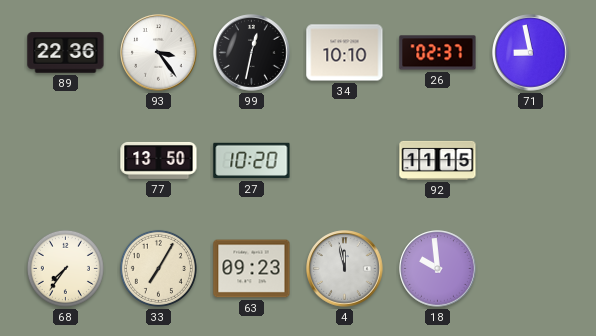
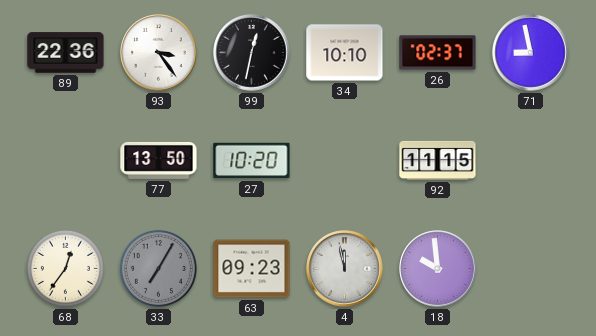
68: 7:36 -> 12:36
33 dial: cream -> grey
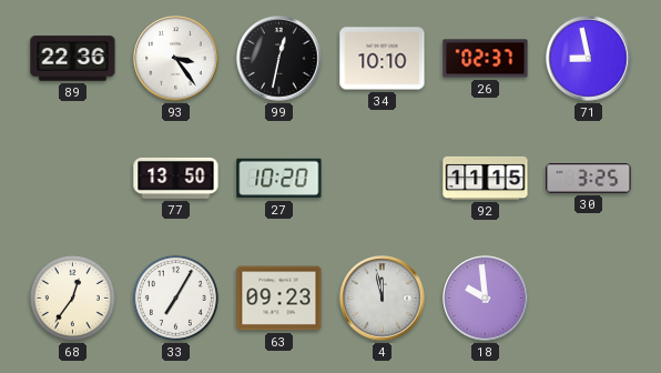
30: none -> 3:25
33 dial: grey -> white
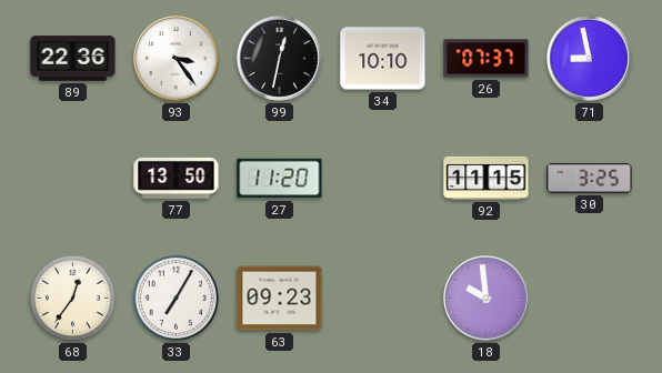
26: 02:37 -> 07:37
27: 10:20 -> 11:20
4: 11:58 -> none
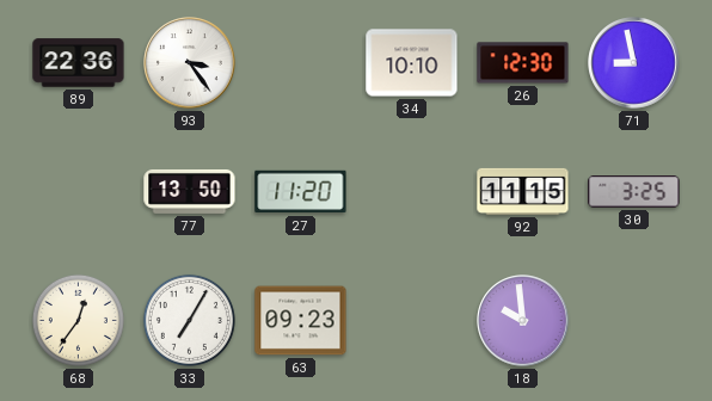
99: 12:32 -> none
26: 07:37 -> 12:30
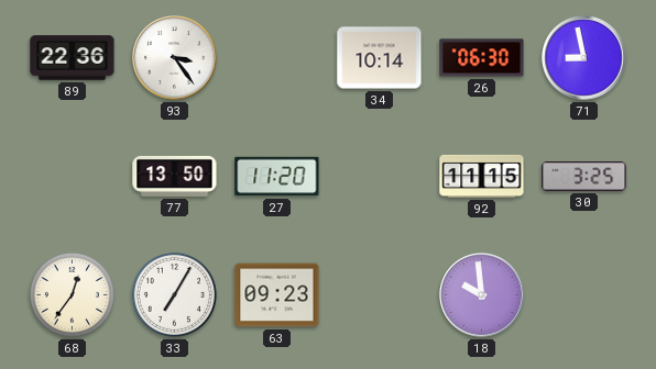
34: 10:10 -> 10:14
26: 12:30 -> 06:30
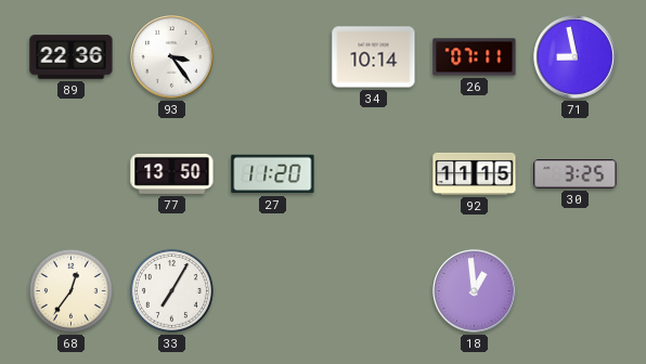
26: 06:30 -> 07:11
63: 09:23 -> none
18: 9:59 -> 12:59
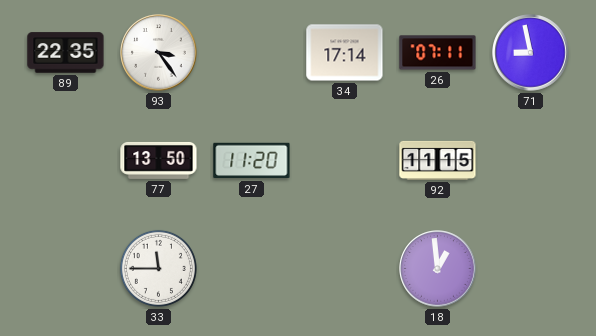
89: 22:36 -> 22:35
34: 10:14 -> 17:14
30: 3:25 -> none
68: 12:36 -> none
33: 7:05 -> 11:45
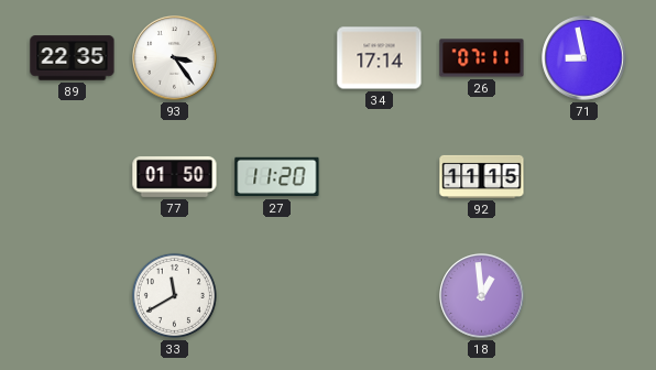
77: 13:50 -> 01:50
33: 11:45 -> 11:40
